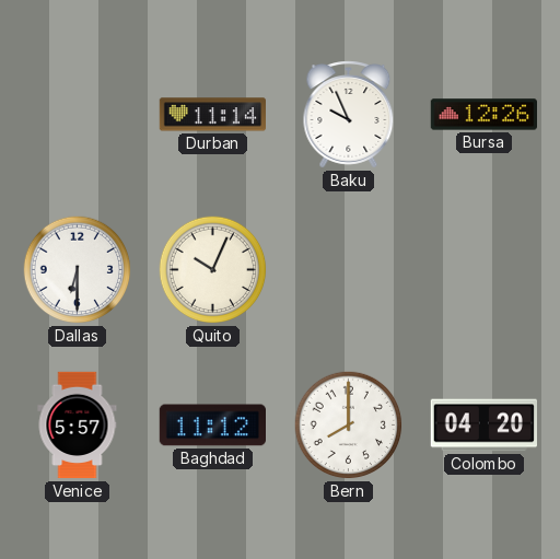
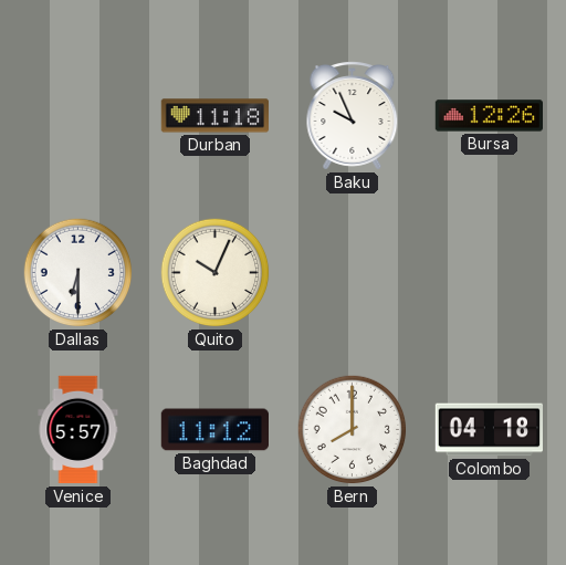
Durban: 11:14 -> 11:18
Colombo: 04:20 -> 04:18
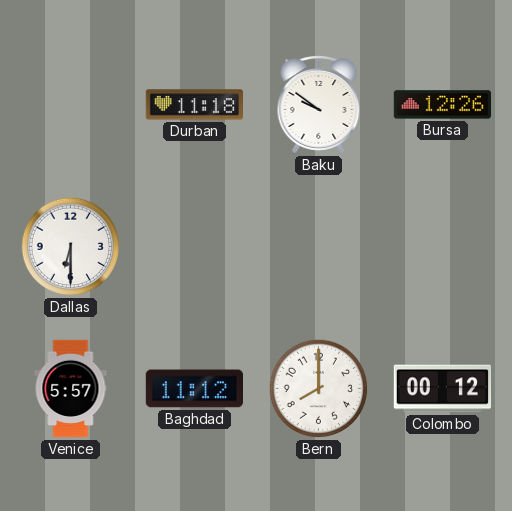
Baku: 9:56 -> 9:51
Quito: 10:04 -> none
Colombo: 04:18 -> 00:12
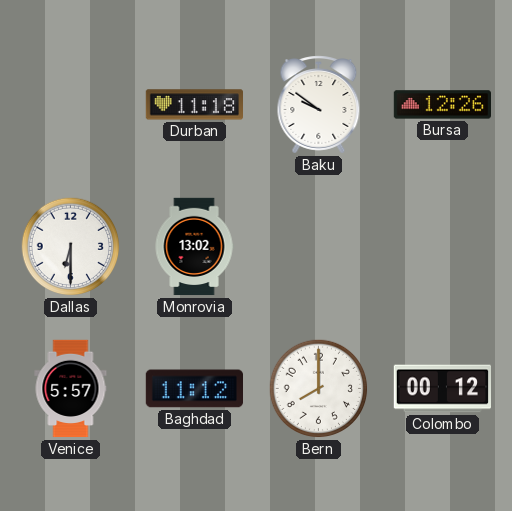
Monrovia: none -> 13:02
